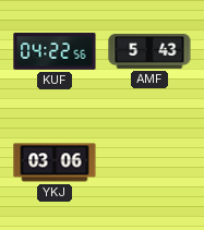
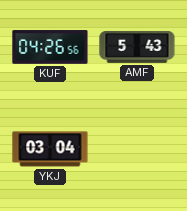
KUF: 04:22 -> 04:26
YKJ: 03:06 -> 03:04
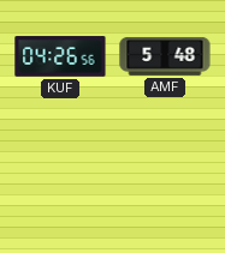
AMF: 5:43 -> 5:48
YKJ: 03:04 -> none
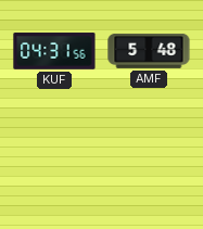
KUF: 04:26 -> 04:31
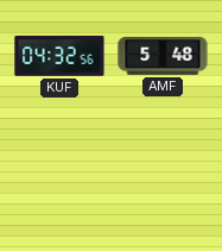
KUF: 04:31 -> 04:32
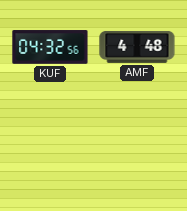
AMF: 5:48 -> 4:48
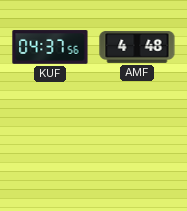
KUF: 04:32 -> 04:37
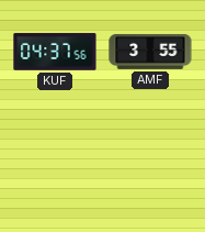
AMF: 4:48 -> 3:55
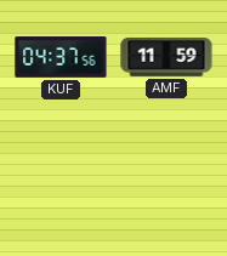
AMF: 3:55 -> 11:59
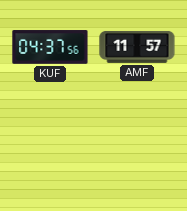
AMF: 11:59 -> 11:57
